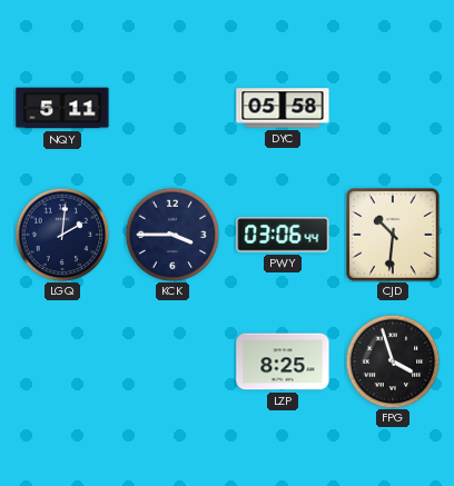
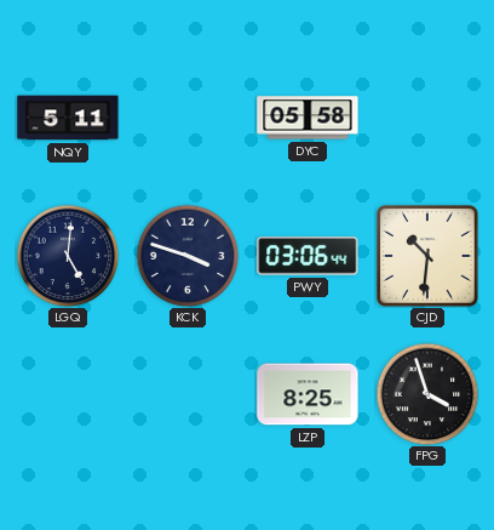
LGQ: 2:01 -> 5:01
KCK: 3:45 -> 3:48
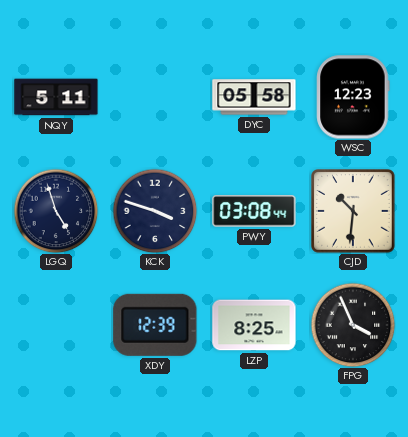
WSC: none -> 12:23
LGQ: 5:01 -> 4:57
PWY: 03:06 -> 03:08
XDY: none -> 12:39
FPG: 3:57 -> 3:56
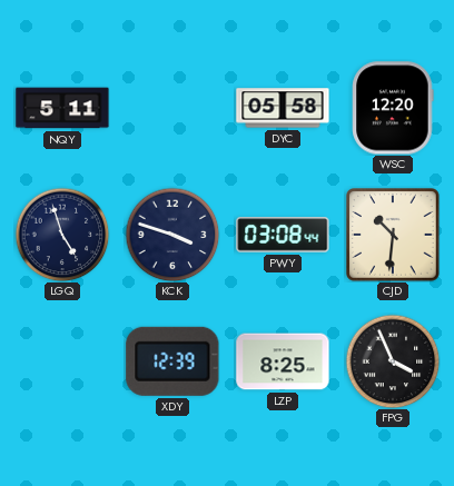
WSC: 12:23 -> 12:20
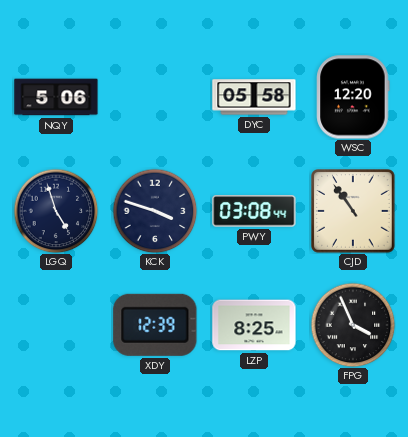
NQY: 5:11 -> 5:06
CJD: 10:31 -> 10:54
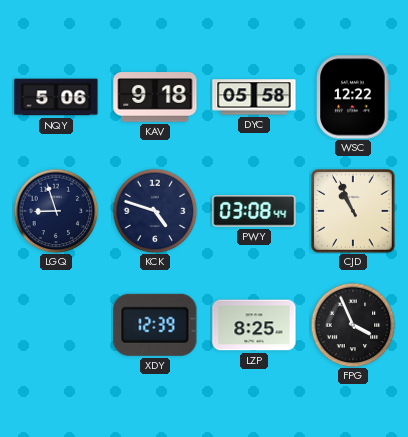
KAV: none -> 9:18
WSC: 12:20 -> 12:22
LGQ: 4:57 -> 8:57
KCK: 3:48 -> 4:48
CJD: 10:54 -> 10:56
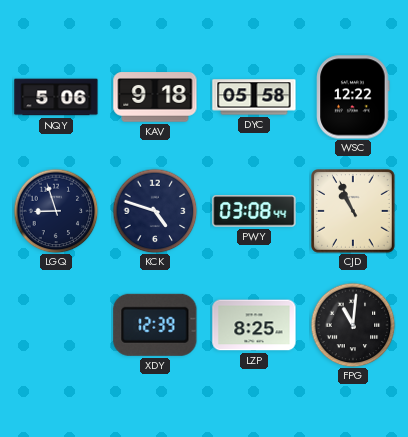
FPG: 3:56 -> 11:01
